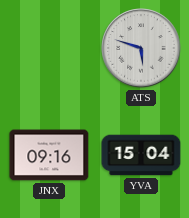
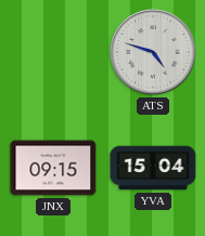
ATS: 5:48 -> 4:48
JNX: 09:16 -> 09:15
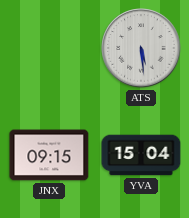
ATS: 4:48 -> 5:29
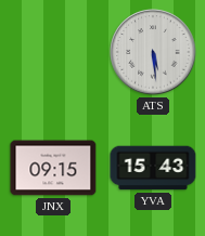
YVA: 15:04 -> 15:43
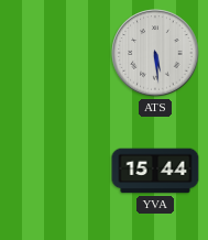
JNX: 09:15 -> none
YVA: 15:43 -> 15:44
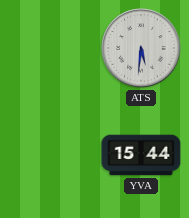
ATS: 5:29 -> 5:31
